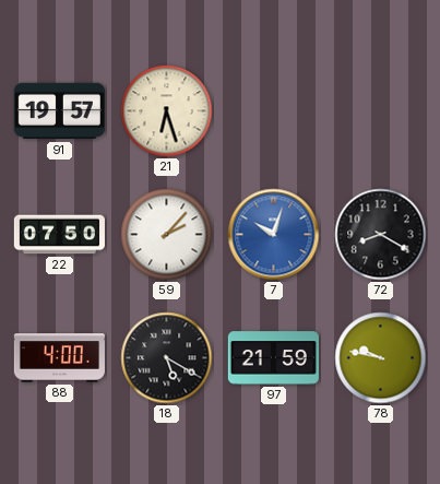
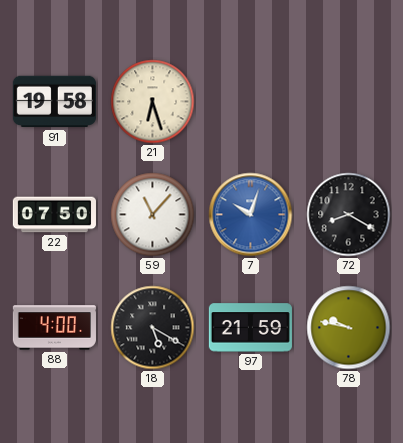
91: 19:57 -> 19:58
59: 2:07 -> 11:07
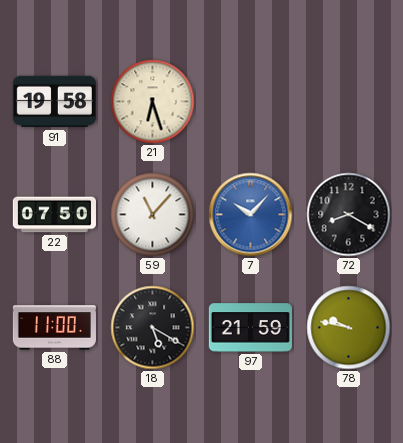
7: 10:03 -> 10:07
88: 4:00 -> 11:00
